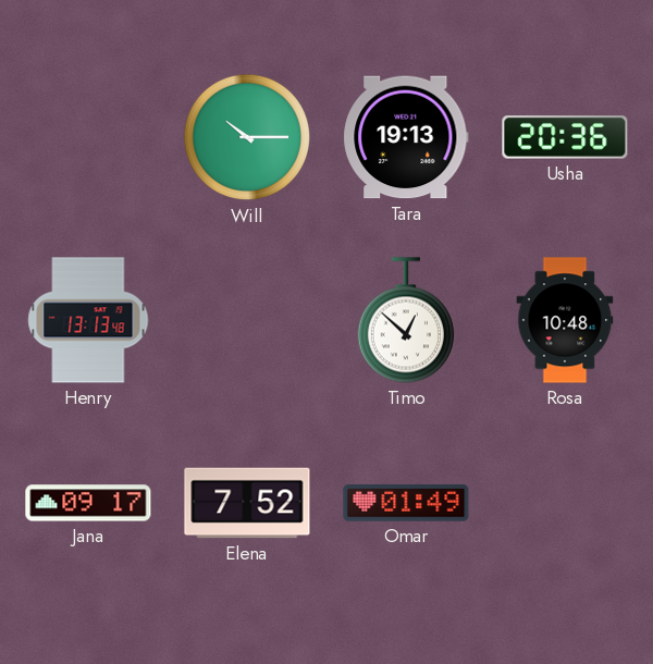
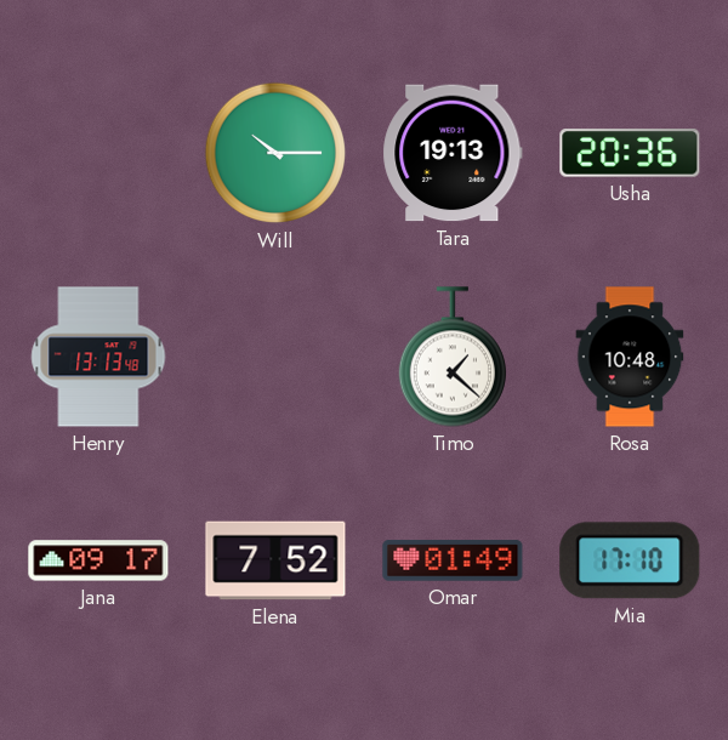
Timo: 12:52 -> 1:22
Mia: none -> 17:10
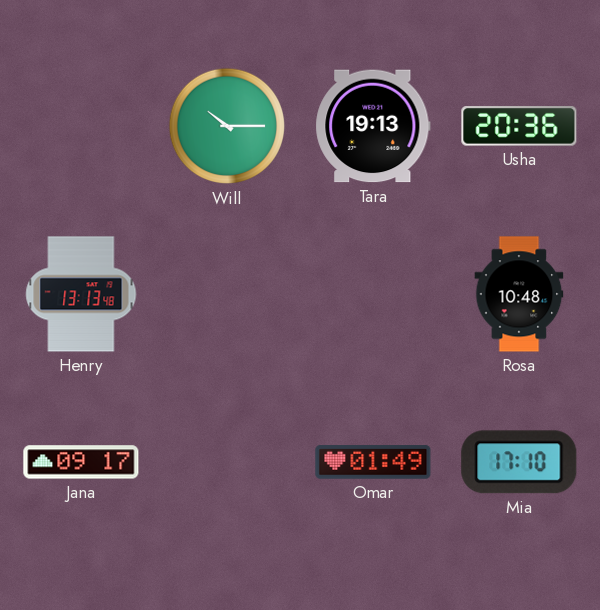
Timo: 1:22 -> none
Elena: 7:52 -> none
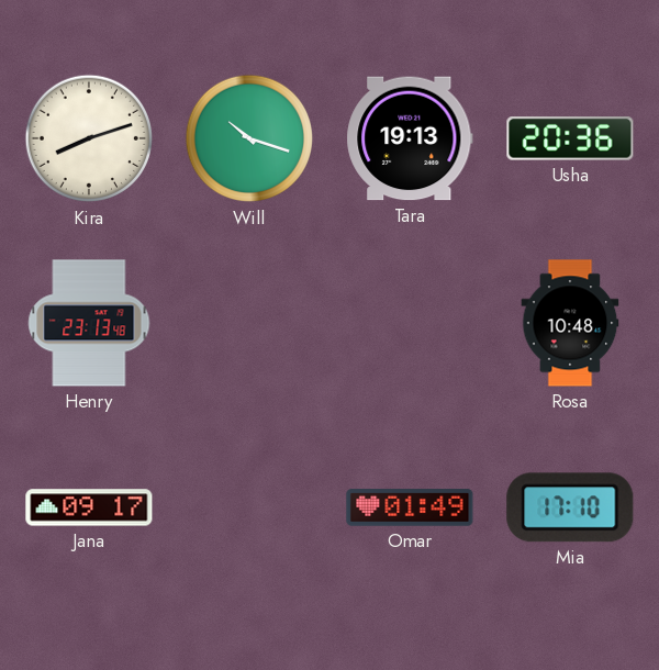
Kira: none -> 8:12
Will: 10:15 -> 10:18
Henry: 13:13 -> 23:13
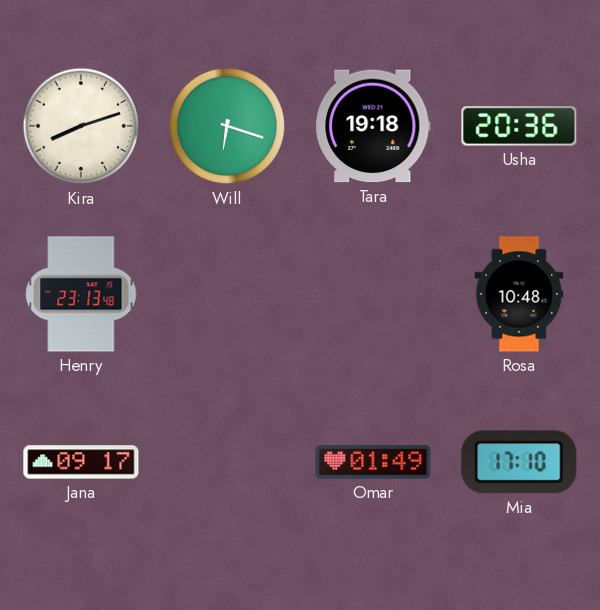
Will: 10:18 -> 6:18
Tara: 19:13 -> 19:18
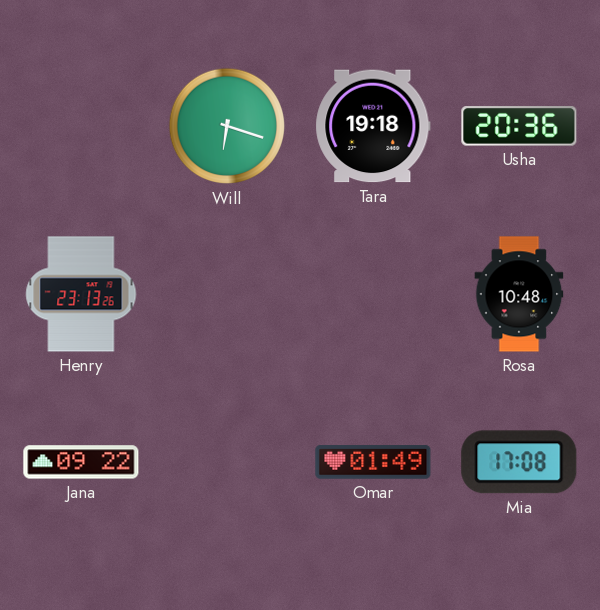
Kira: 8:12 -> none
Henry: 23:13:48 -> 23:13:26
Jana: 09:17 -> 09:22
Mia: 17:10 -> 17:08
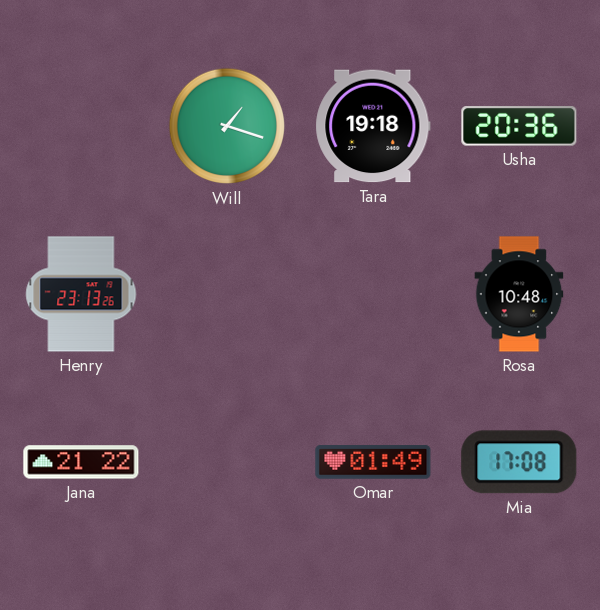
Will: 6:18 -> 1:18
Jana: 09:22 -> 21:22
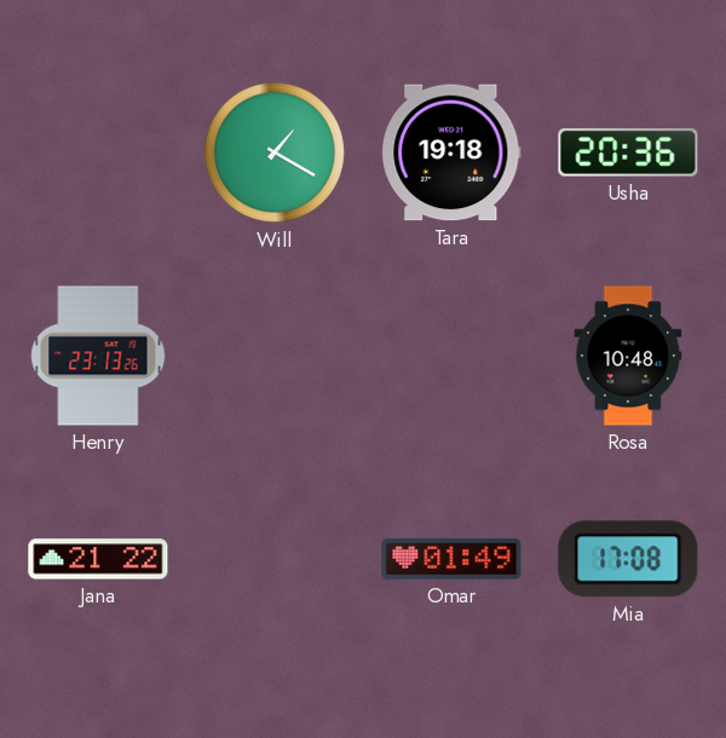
Will: 1:18 -> 1:20
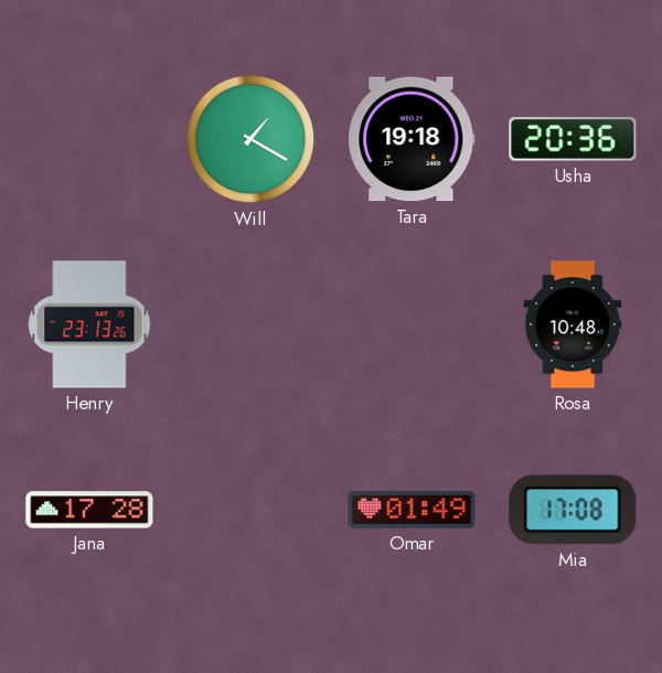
Jana: 21:22 -> 17:28
